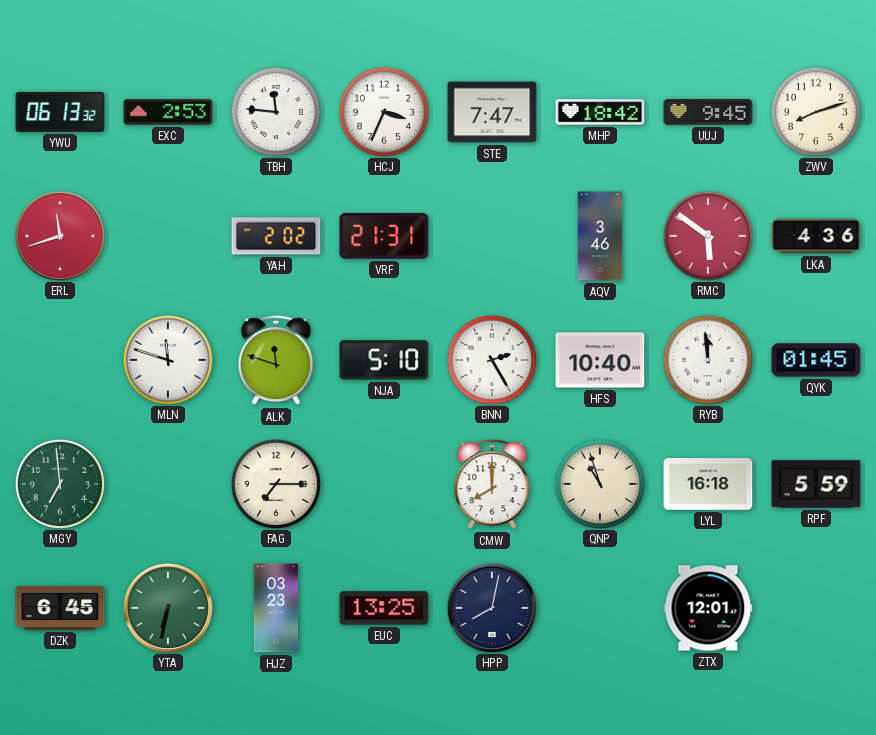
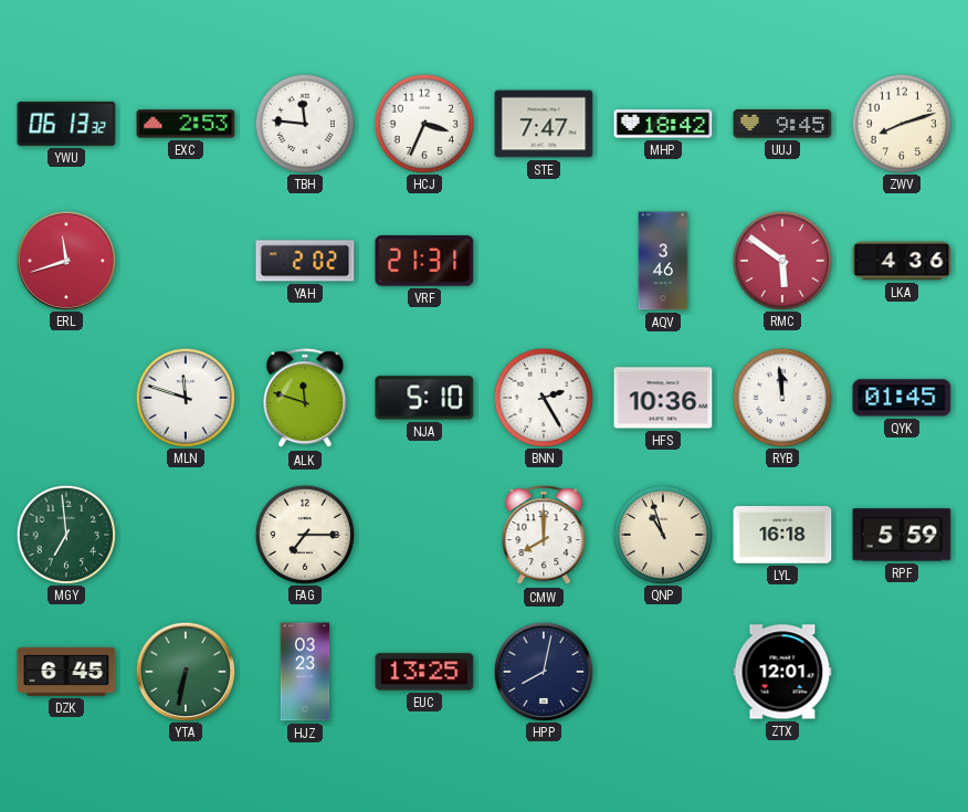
HFS: 10:40 -> 10:36
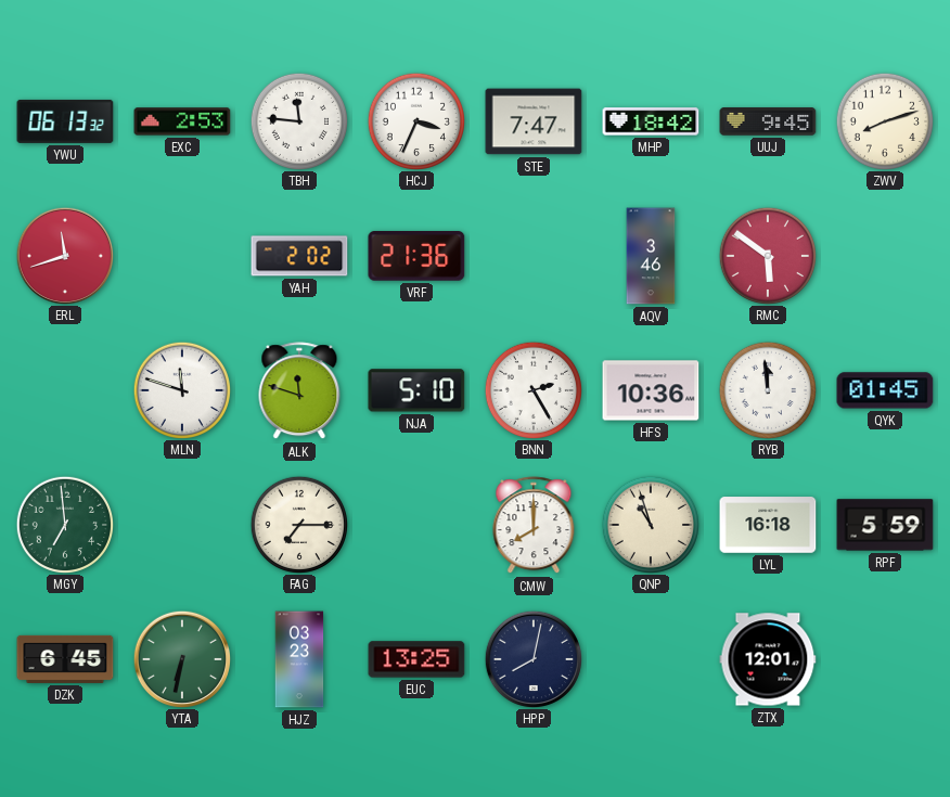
VRF: 21:31 -> 21:36
LKA: 4:36 -> none
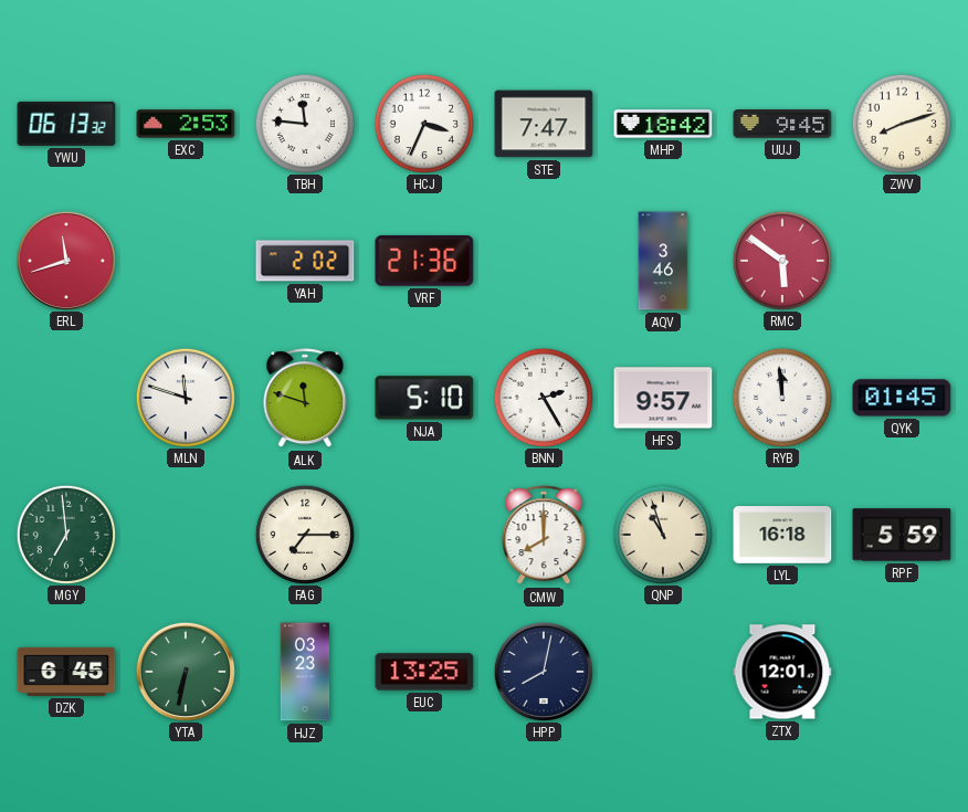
HFS: 10:36 -> 9:57
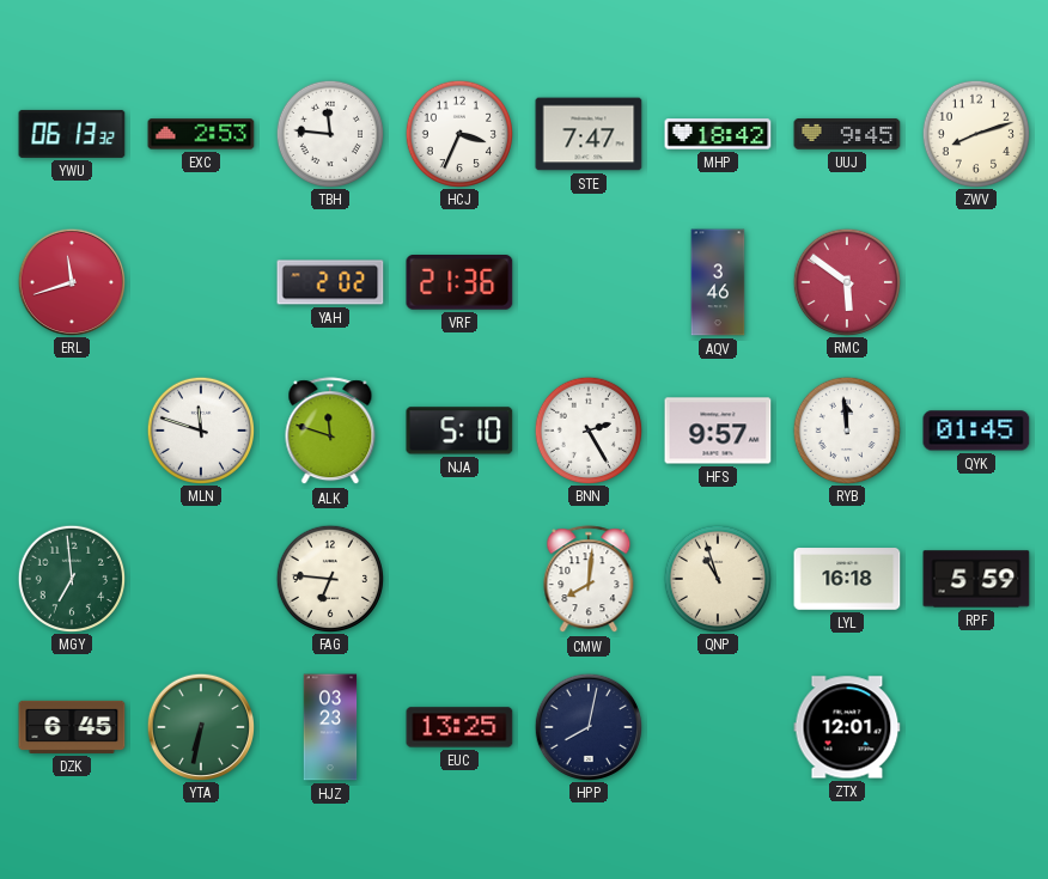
FAG: 7:15 -> 6:46
CMW: 8:00 -> 8:01
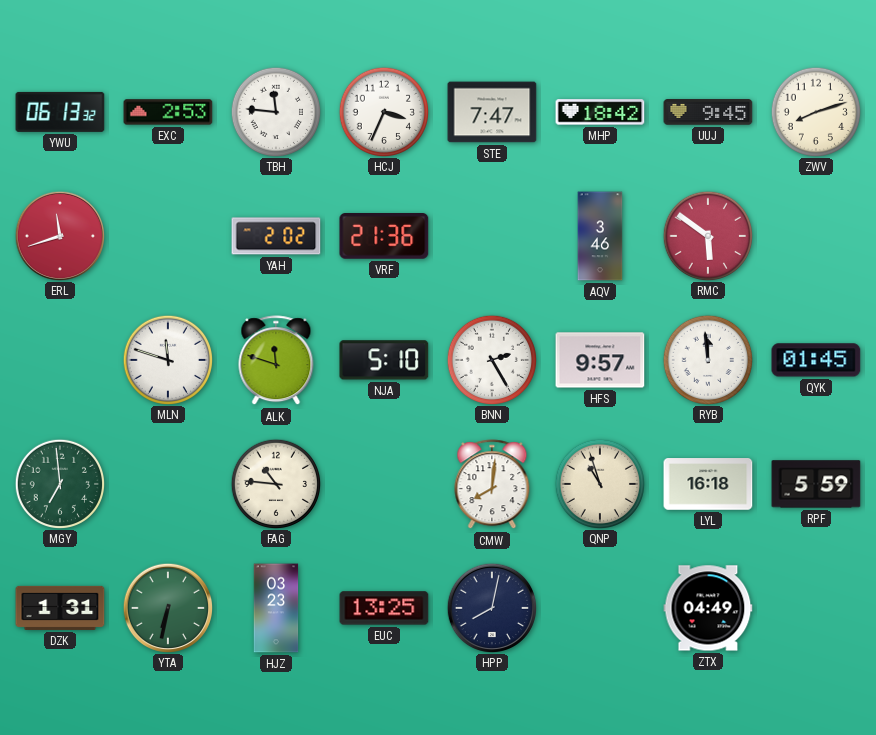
FAG: 6:46 -> 10:46
DZK: 6:45 -> 1:31
ZTX: 12:01 -> 04:49
